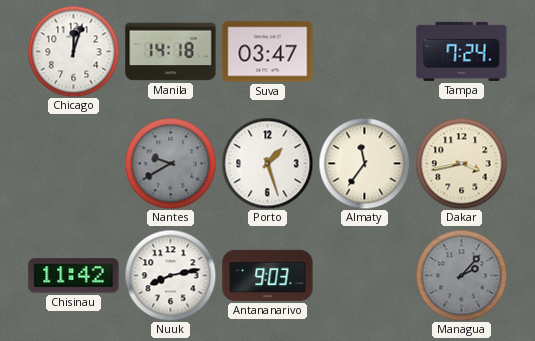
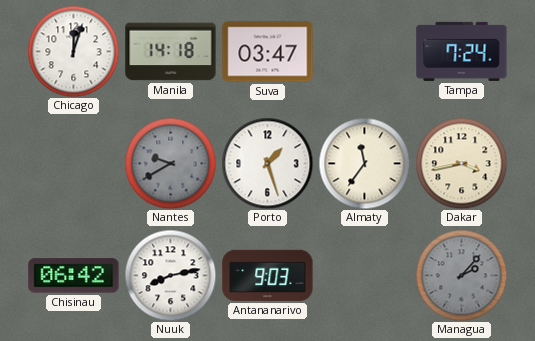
Chisinau: 11:42 -> 06:42
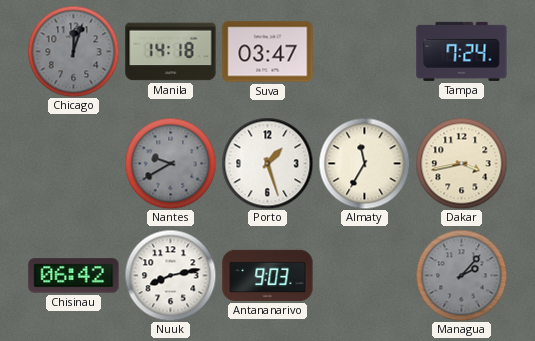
Chicago dial: white -> grey
Almaty: 11:36 -> 11:35
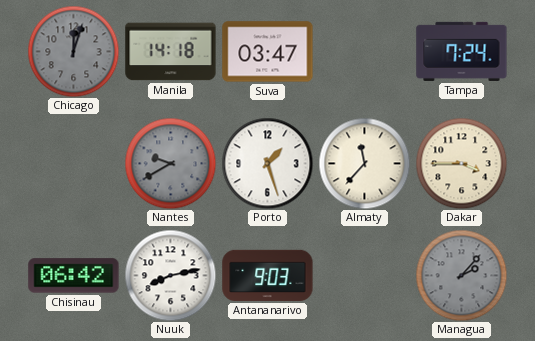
Almaty: 11:35 -> 11:37
Dakar: 3:43 -> 3:45
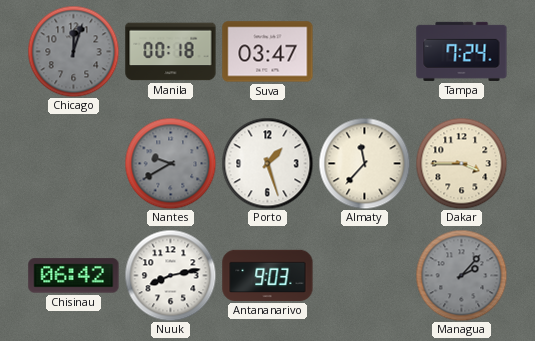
Manila: 14:18 -> 00:18
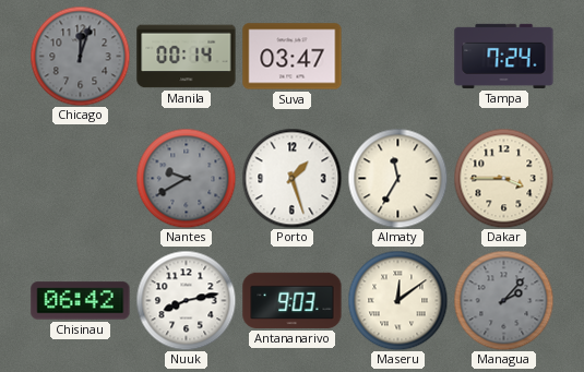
Manila: 00:18 -> 00:14
Almaty: 11:37 -> 11:35
Maseru: none -> 12:09
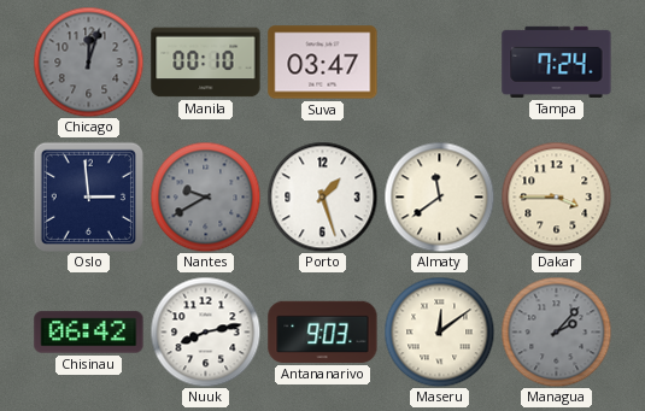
Manila: 00:14 -> 00:10
Oslo: none -> 2:59
Almaty: 11:35 -> 11:39
